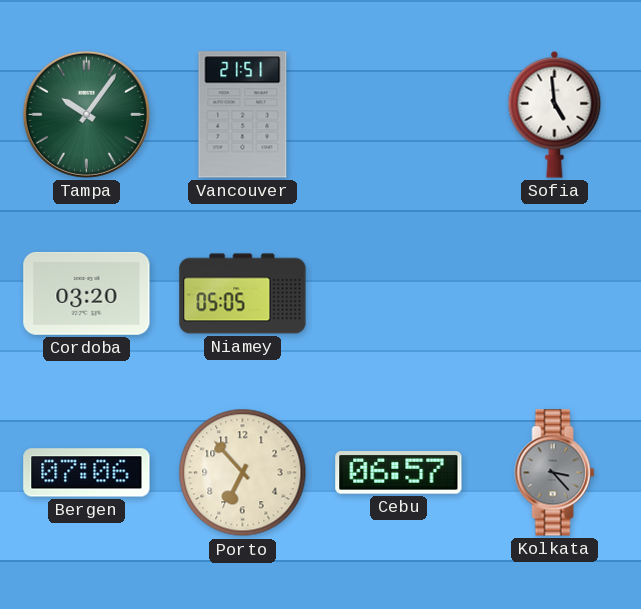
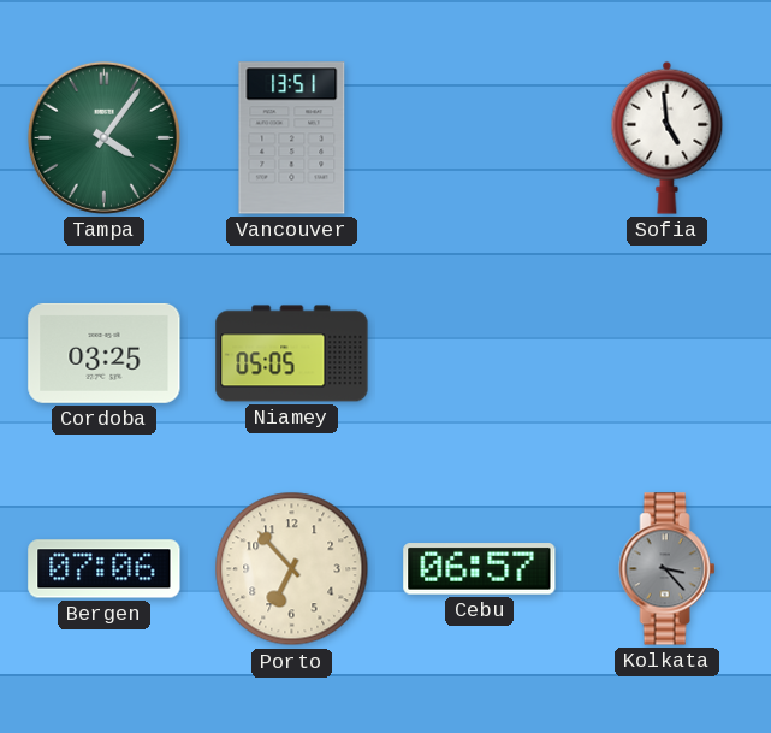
Tampa: 10:06 -> 4:06
Vancouver: 21:51 -> 13:51
Cordoba: 03:20 -> 03:25
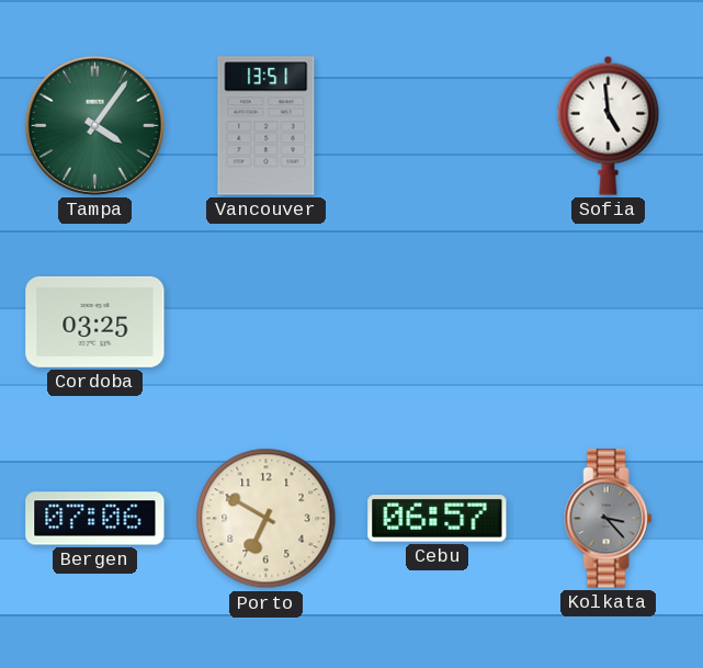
Niamey: 05:05 -> none
Porto: 6:53 -> 6:50
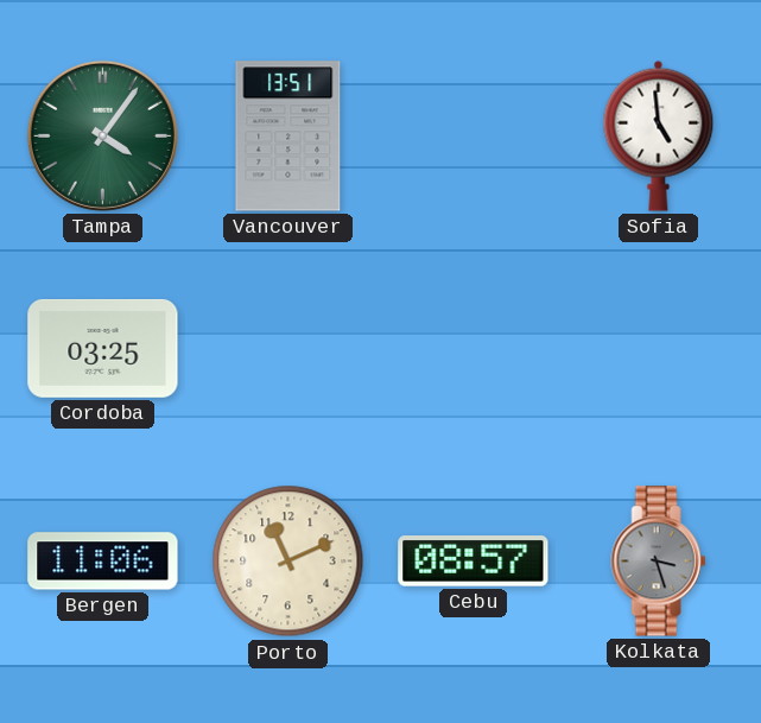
Bergen: 07:06 -> 11:06
Porto: 6:50 -> 11:11
Cebu: 06:57 -> 08:57
Kolkata: 3:23 -> 3:27
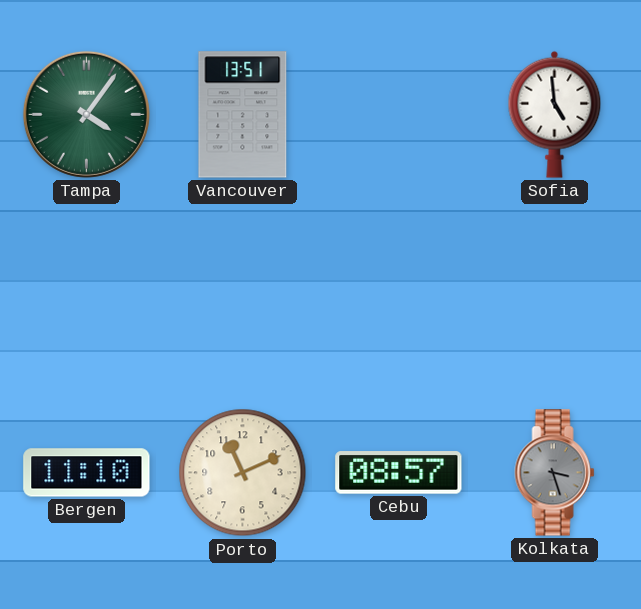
Cordoba: 03:25 -> none
Bergen: 11:06 -> 11:10
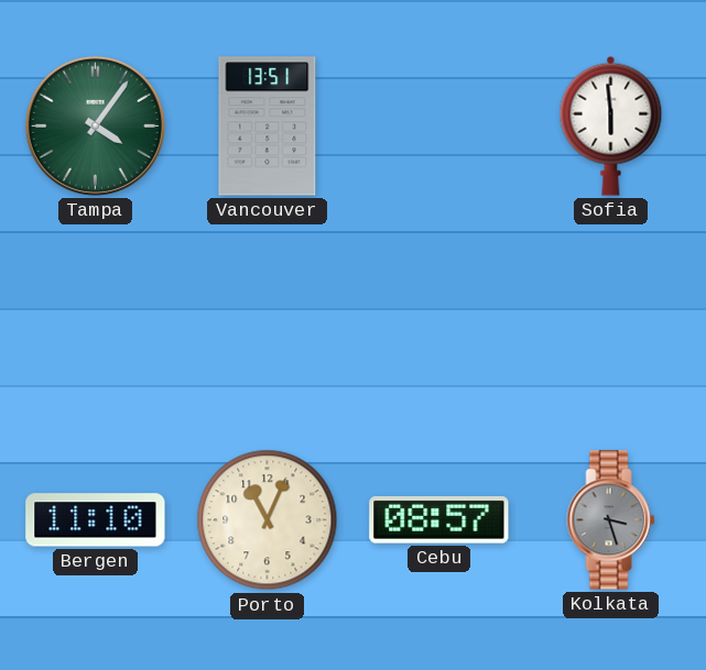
Sofia: 4:59 -> 5:59
Porto: 11:11 -> 11:04
